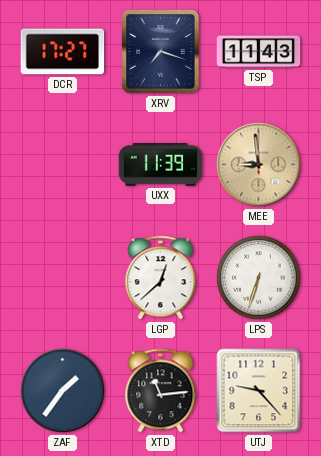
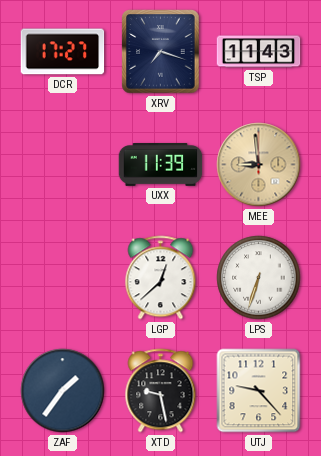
XTD: 11:14 -> 9:28
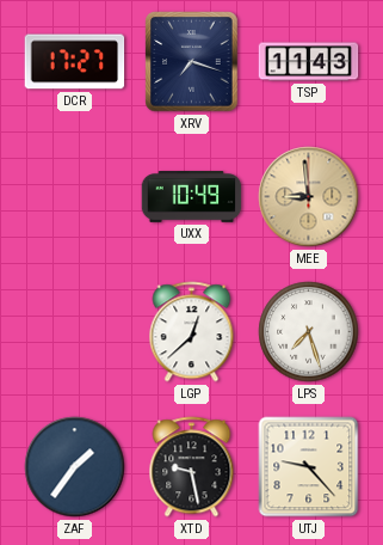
UXX: 11:39 -> 10:49
LPS: 6:33 -> 7:27
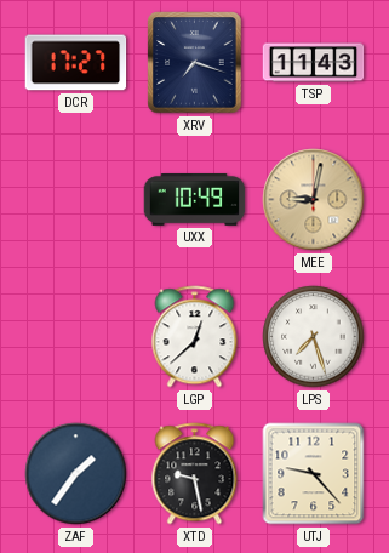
MEE: 8:59 -> 9:02
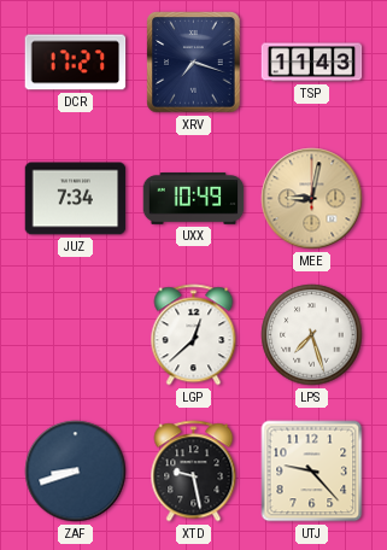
JUZ: none -> 7:34
ZAF: 1:36 -> 8:42
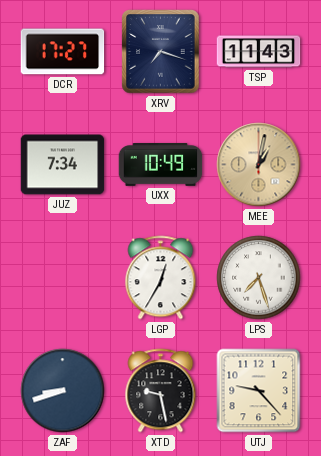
MEE: 9:02 -> 1:02
LGP: 12:38 -> 12:35
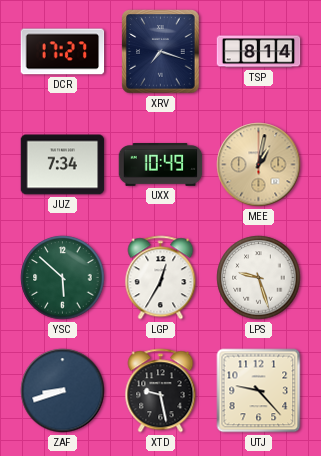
TSP: 11:43 -> 8:14
YSC: none -> 5:52
LPS: 7:27 -> 9:27
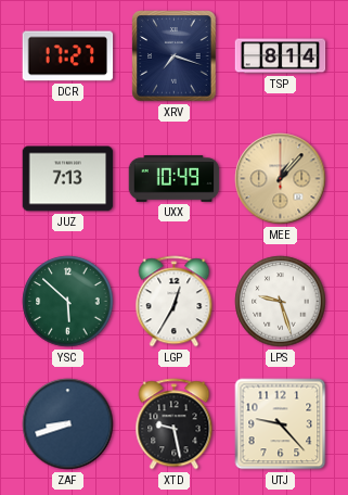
JUZ: 7:34 -> 7:13
MEE: 1:02 -> 1:07
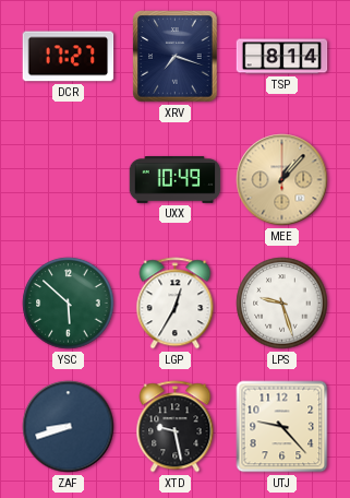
JUZ: 7:13 -> none
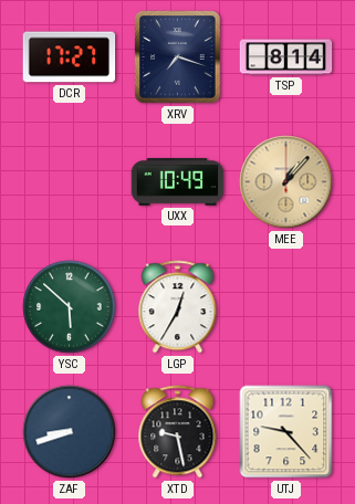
LPS: 9:27 -> none
